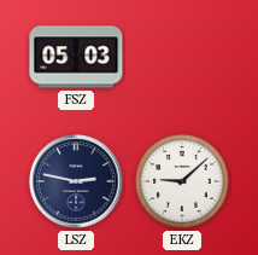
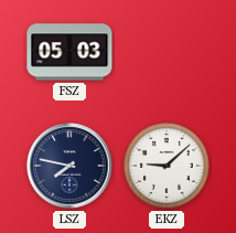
LSZ: 2:47 -> 7:47
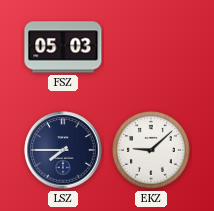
LSZ: 7:47 -> 7:45
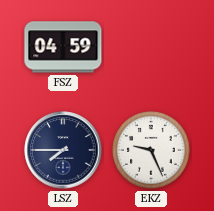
FSZ: 05:03 -> 04:59
EKZ: 9:08 -> 9:26
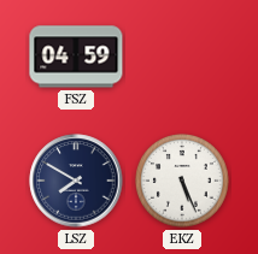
LSZ: 7:45 -> 7:50
EKZ: 9:26 -> 5:26
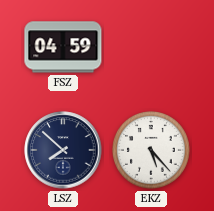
LSZ: 7:50 -> 7:52
EKZ: 5:26 -> 5:23
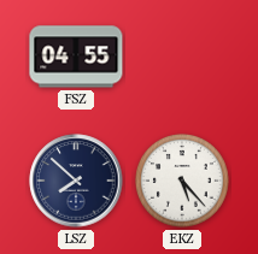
FSZ: 04:59 -> 04:55
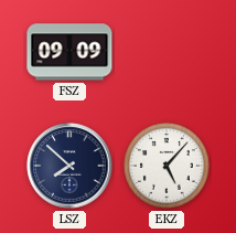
FSZ: 04:55 -> 09:09
EKZ: 5:23 -> 5:07
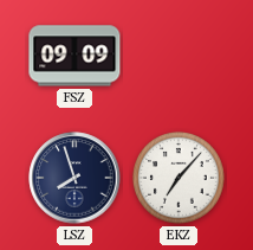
LSZ: 7:52 -> 7:57
EKZ: 5:07 -> 7:07
